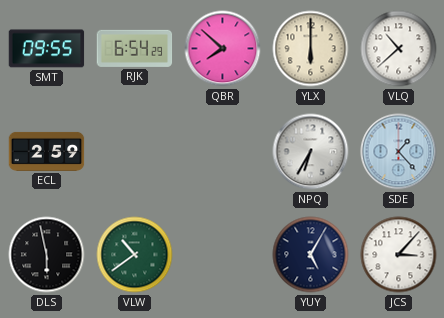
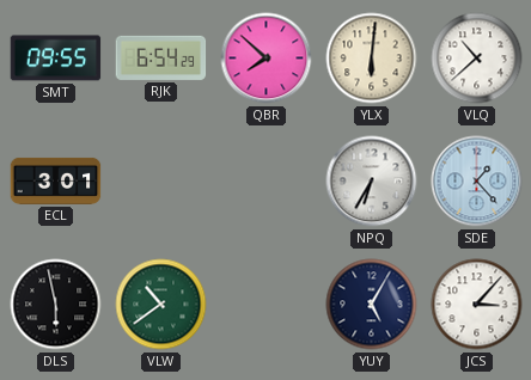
YLX: 6:00 -> 6:01
ECL: 2:59 -> 3:01
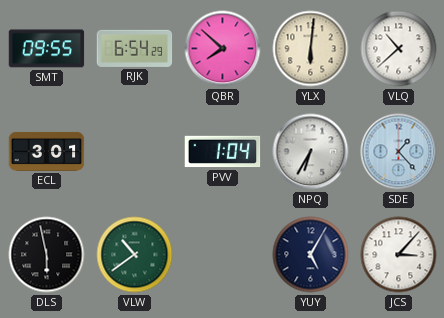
PVV: none -> 1:04
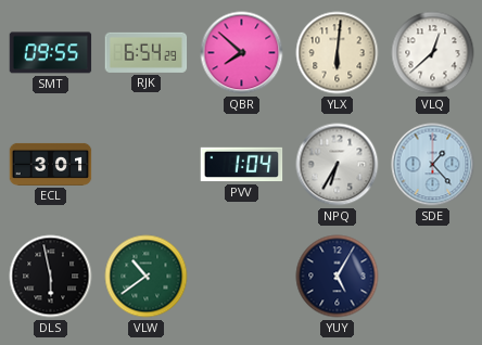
VLQ: 10:38 -> 12:38
JCS: 3:07 -> none
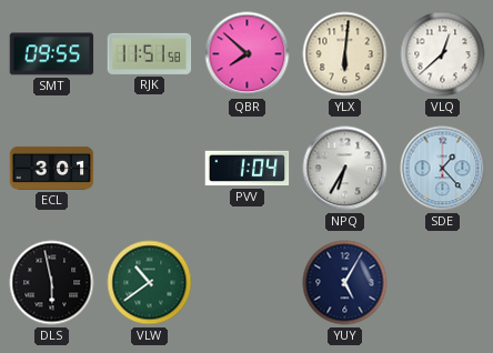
RJK: 6:54 -> 11:51
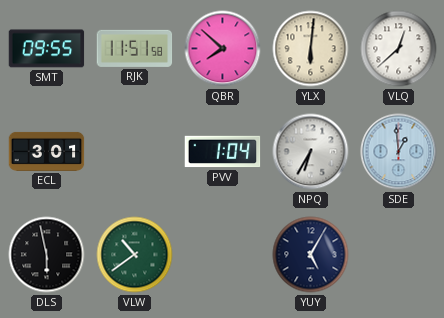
SDE: 1:23 -> 12:59
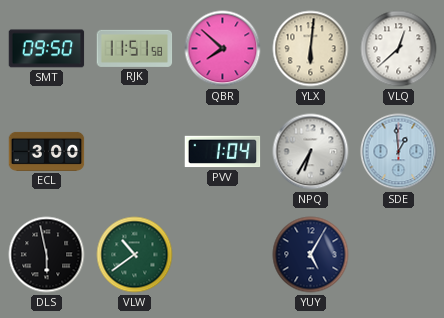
SMT: 09:55 -> 09:50
ECL: 3:01 -> 3:00
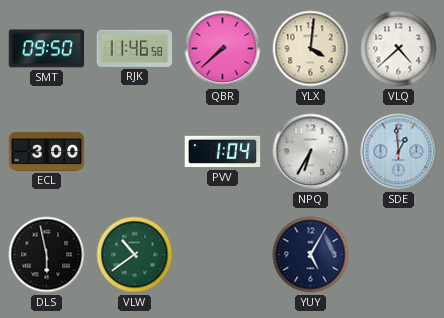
RJK: 11:51 -> 11:46
QBR: 7:52 -> 7:38
YLX: 6:01 -> 4:01
VLQ: 12:38 -> 4:38
